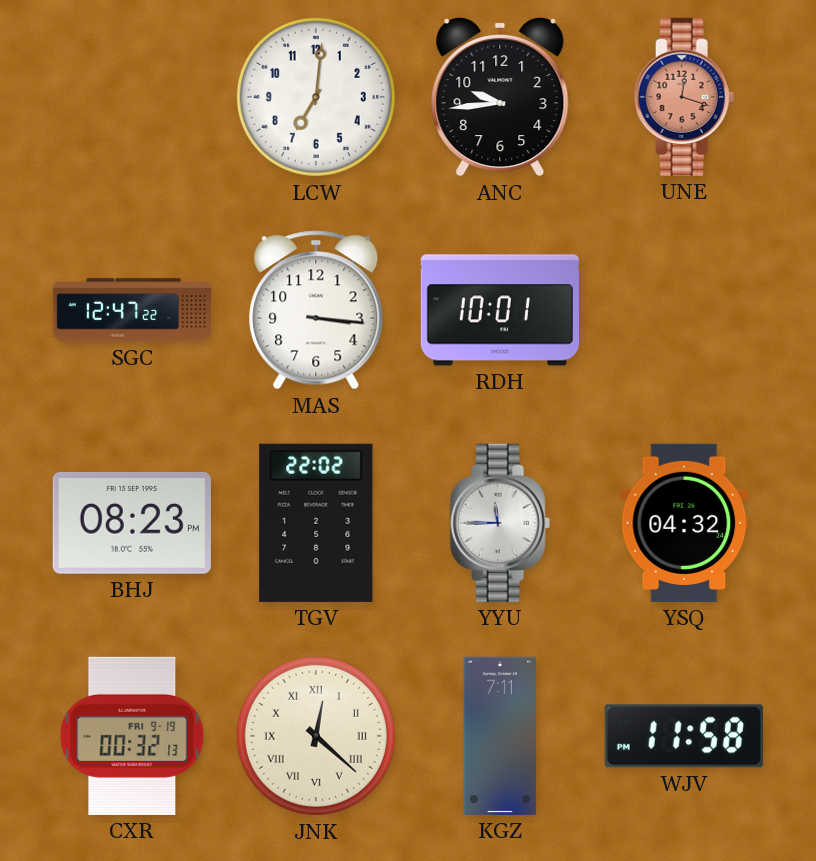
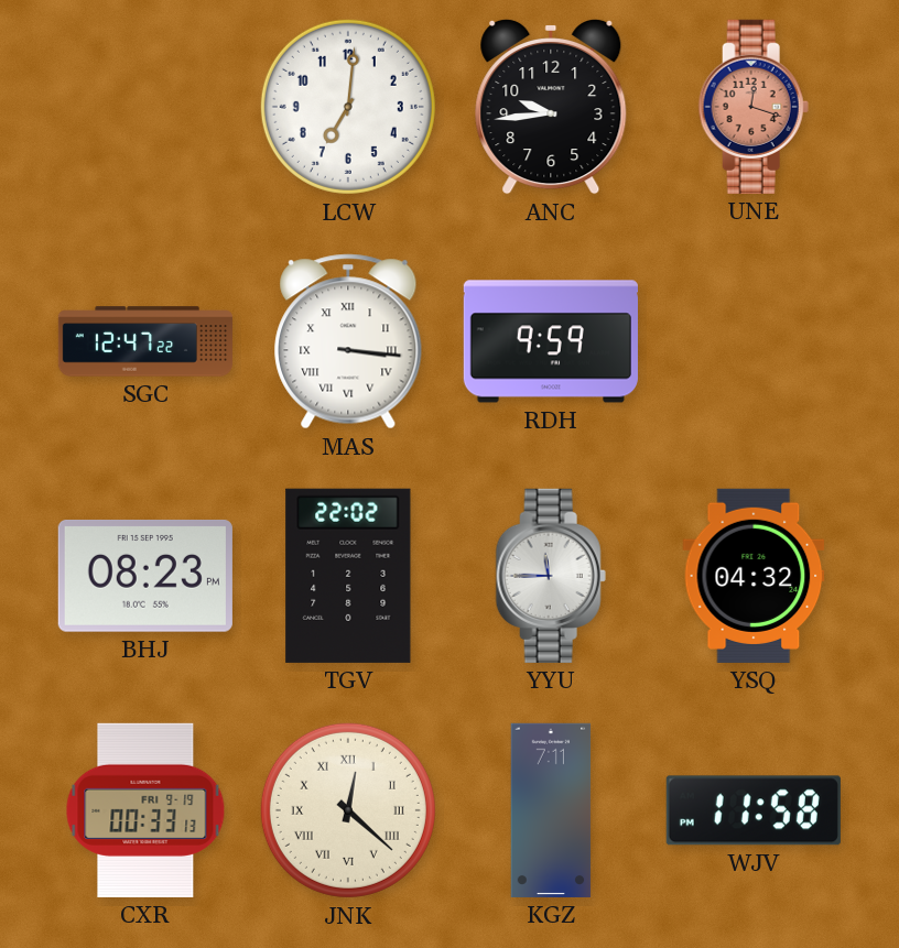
MAS numerals: Arabic -> Roman
RDH: 10:01 -> 9:59
CXR: 00:32 -> 00:33
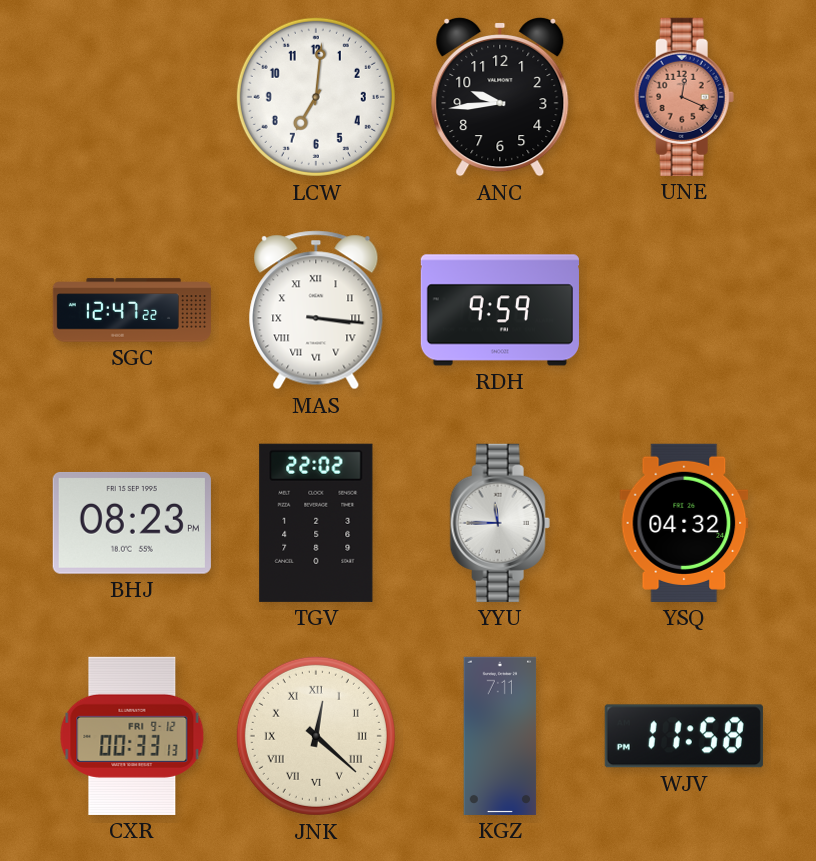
UNE: 12:18 -> 12:19
CXR date: FRI 9-19 -> FRI 9-12
